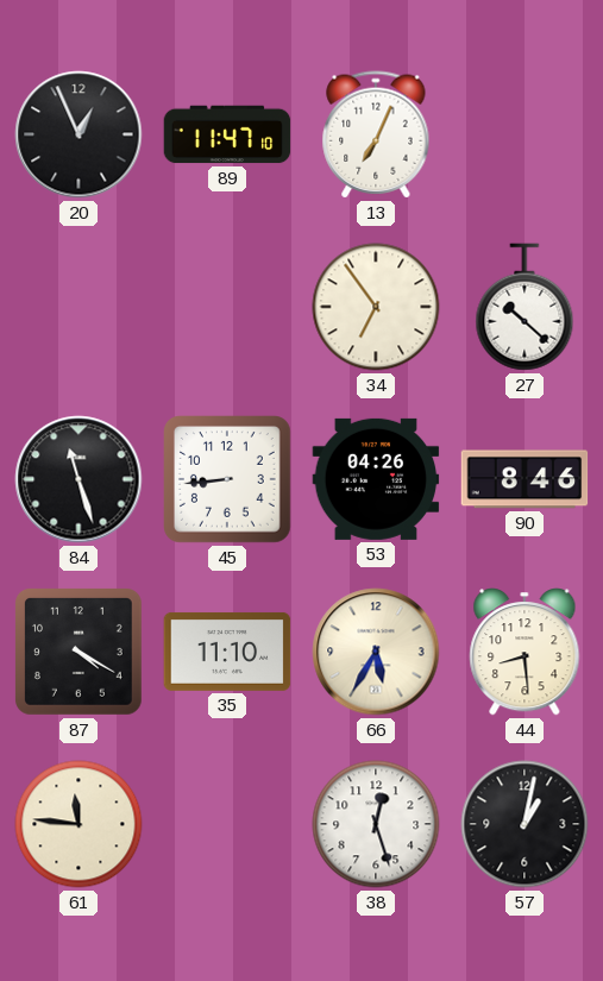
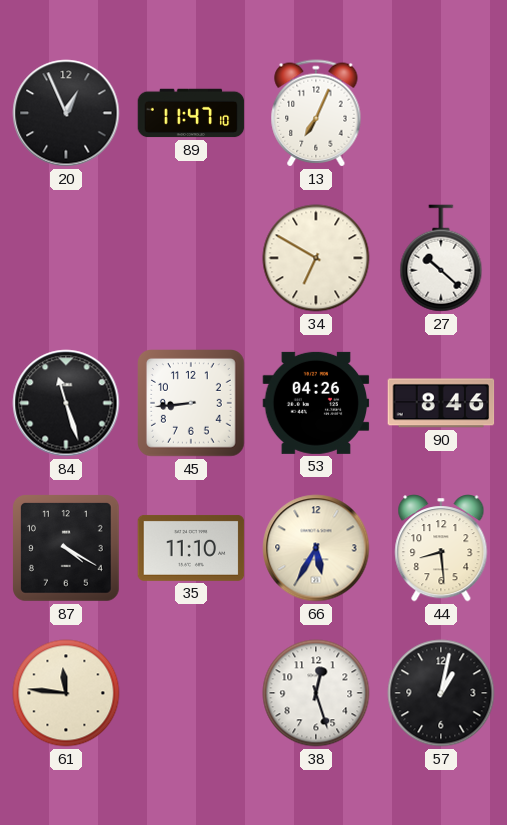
34: 6:54 -> 6:50
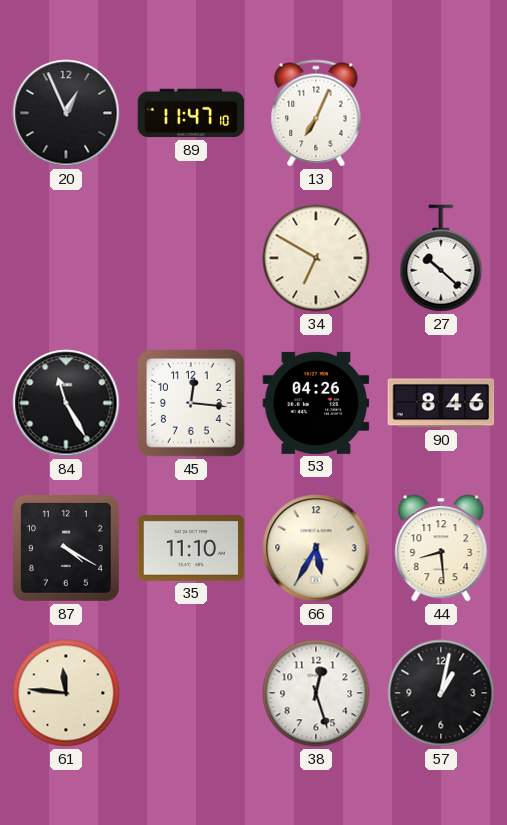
84: 11:27 -> 11:25
45: 8:44 -> 12:16
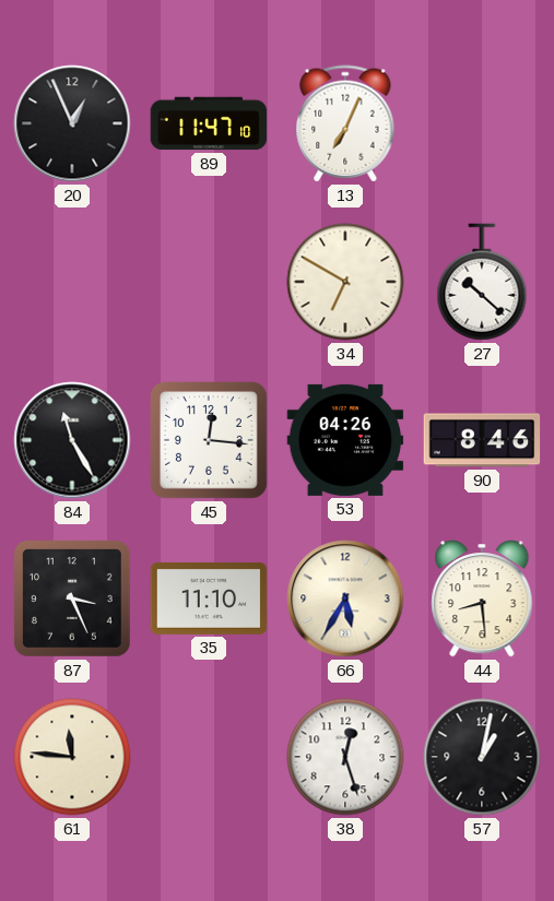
87: 4:20 -> 3:26
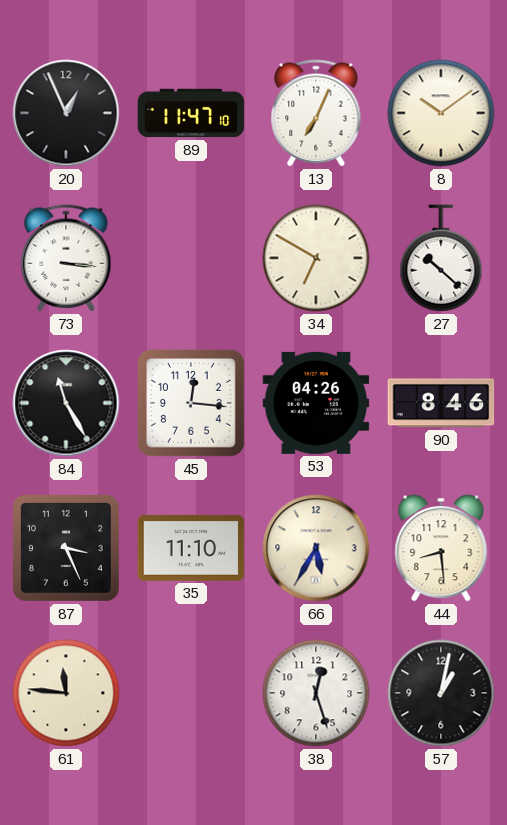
8: none -> 10:09
73: none -> 3:16
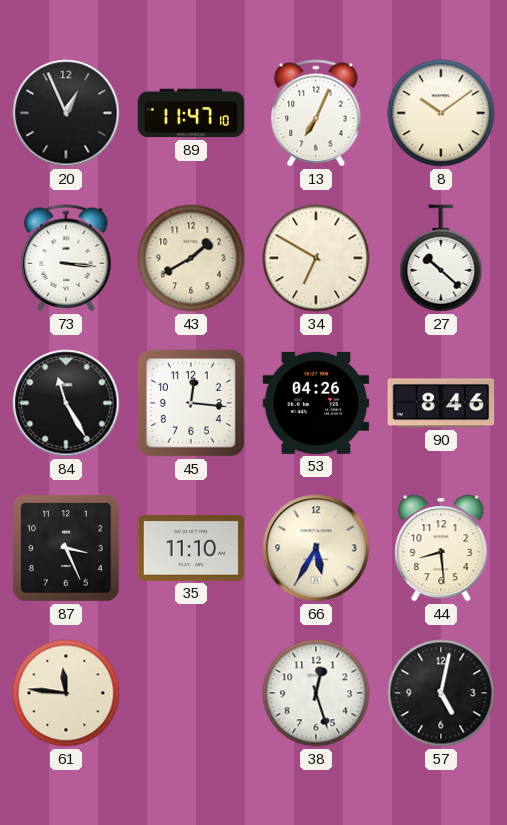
43: none -> 1:40
57: 1:02 -> 5:02
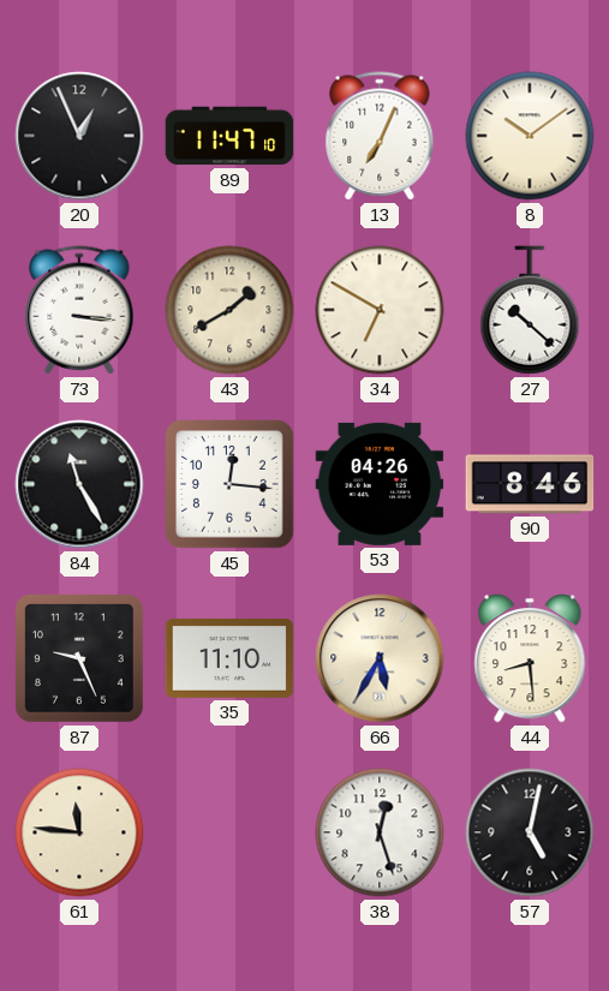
87: 3:26 -> 9:26
